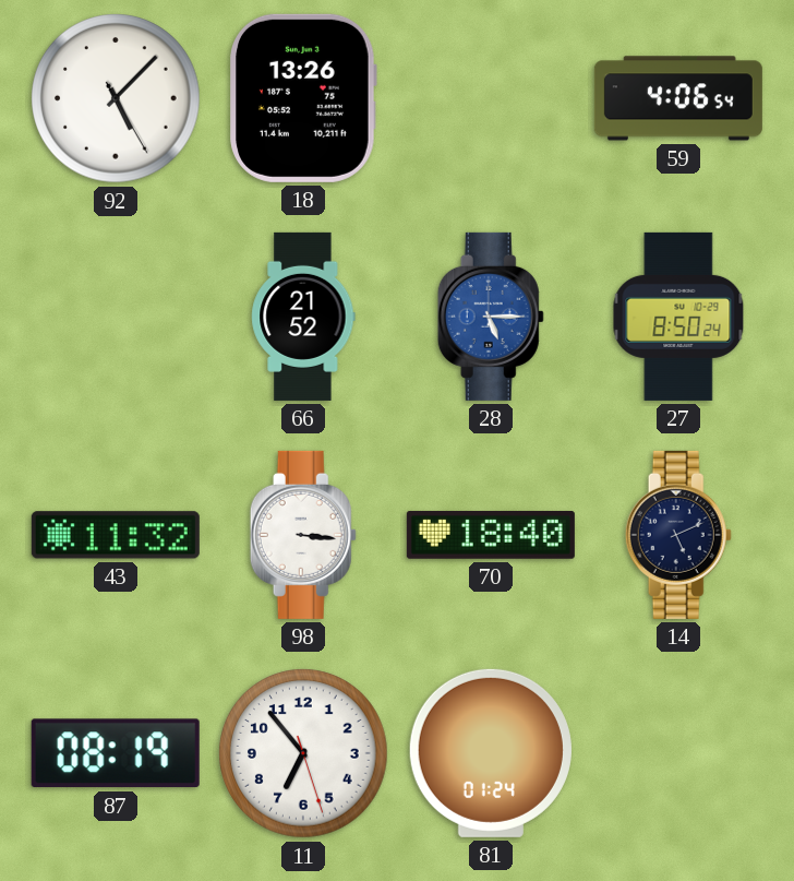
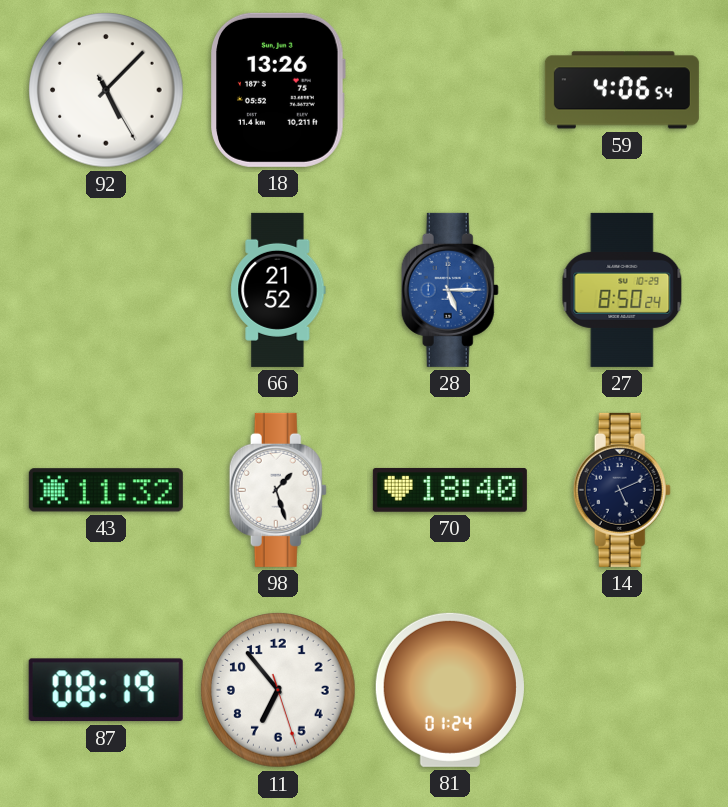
98: 3:16 -> 1:27
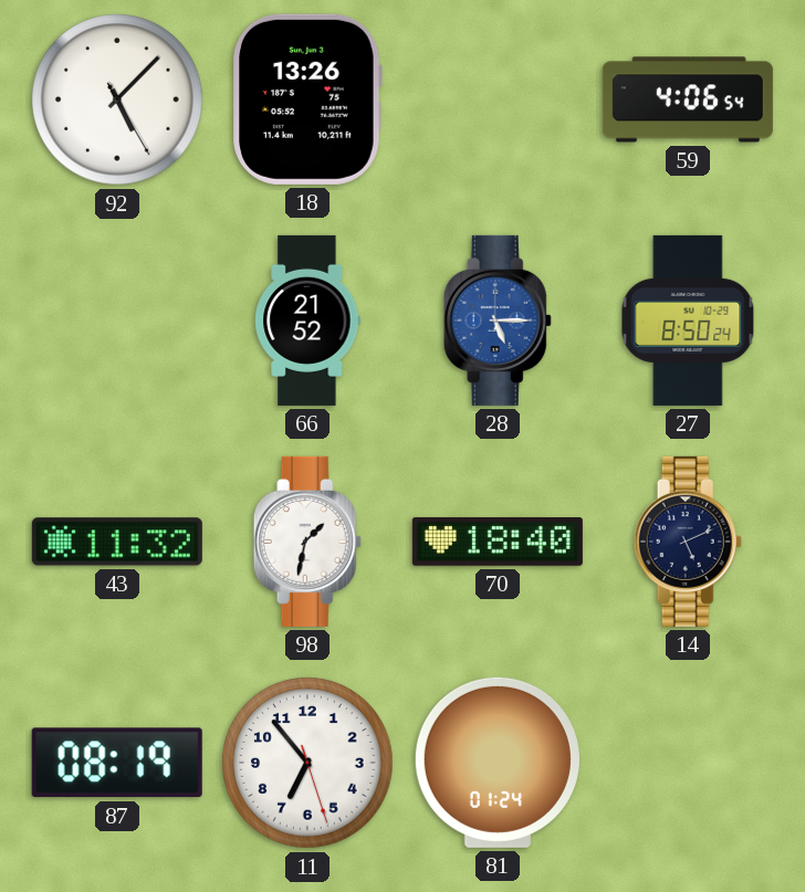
98: 1:27 -> 1:32
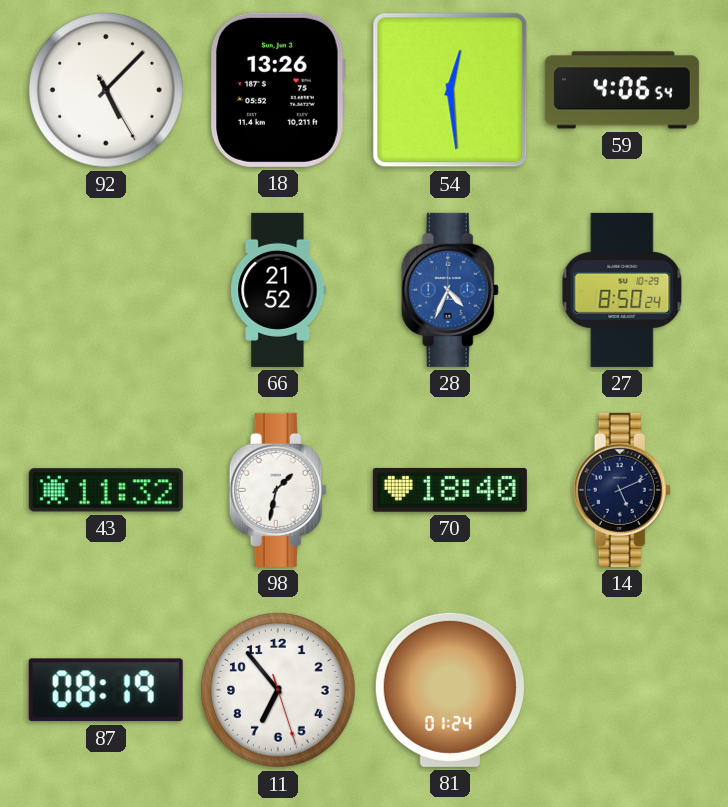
54: none -> 12:29
28: 5:15 -> 4:34
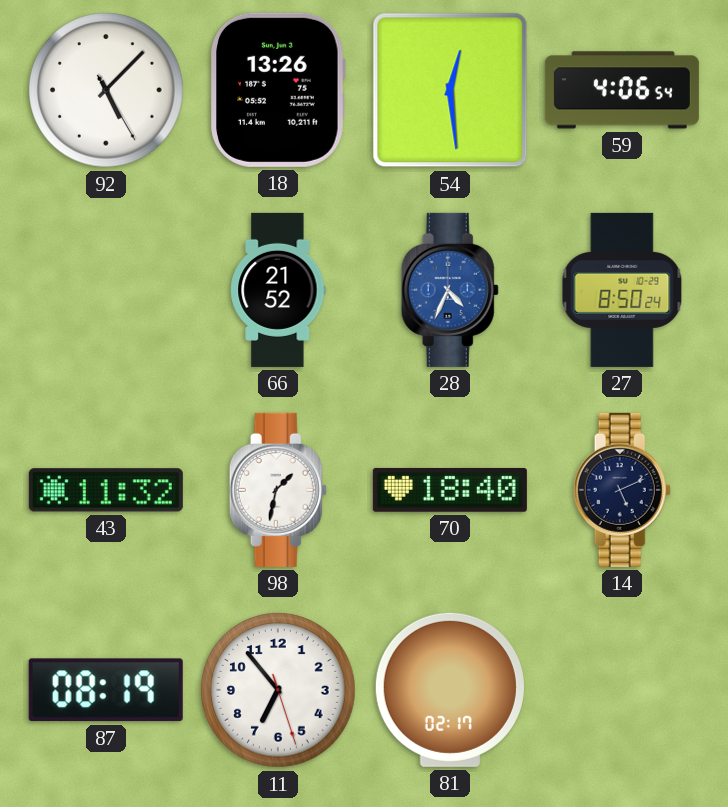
81: 01:24 -> 02:17
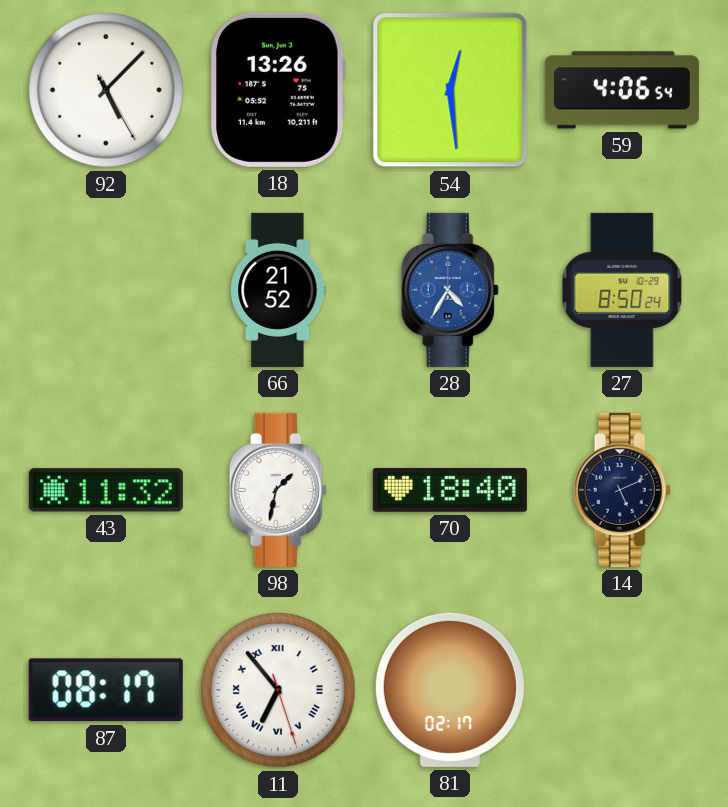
28: 4:34 -> 4:35
87: 08:19 -> 08:17
11 numerals: Arabic -> Roman
